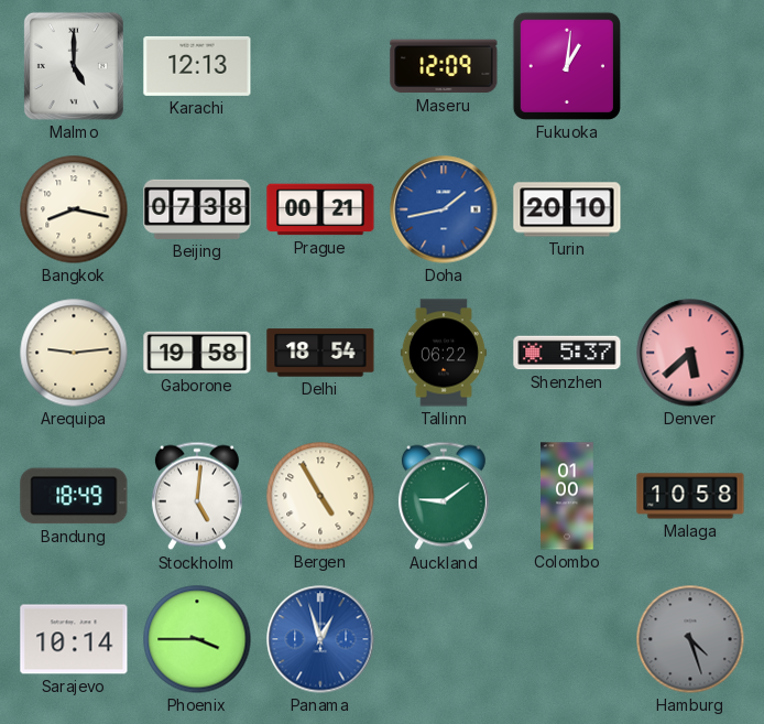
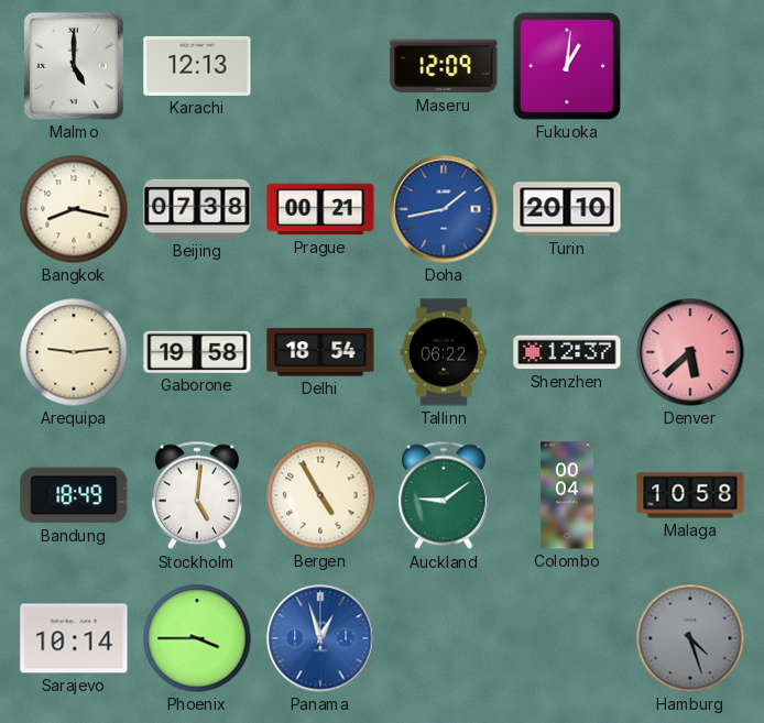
Shenzhen: 5:37 -> 12:37
Colombo: 01:00 -> 00:04
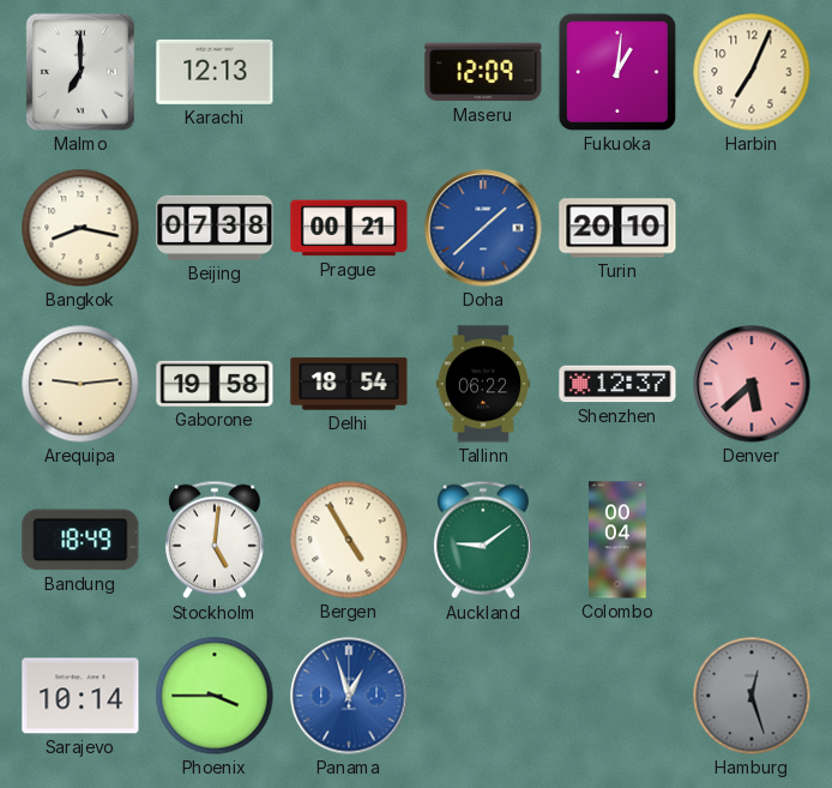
Malmo: 5:00 -> 7:00
Harbin: none -> 7:04
Doha: 1:43 -> 1:38
Malaga: 10:58 -> none
Hamburg: 4:27 -> 12:27
